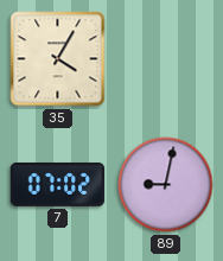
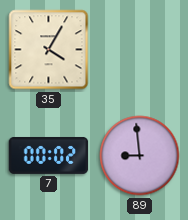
7: 07:02 -> 00:02
89: 9:02 -> 8:59
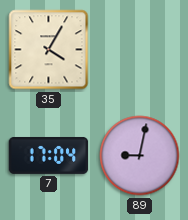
7: 00:02 -> 17:04
89: 8:59 -> 9:02
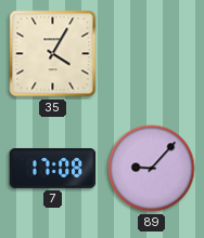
7: 17:04 -> 17:08
89: 9:02 -> 9:07
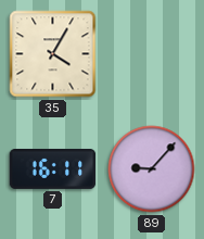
7: 17:08 -> 16:11
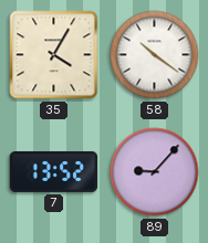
58: none -> 10:21
7: 16:11 -> 13:52
